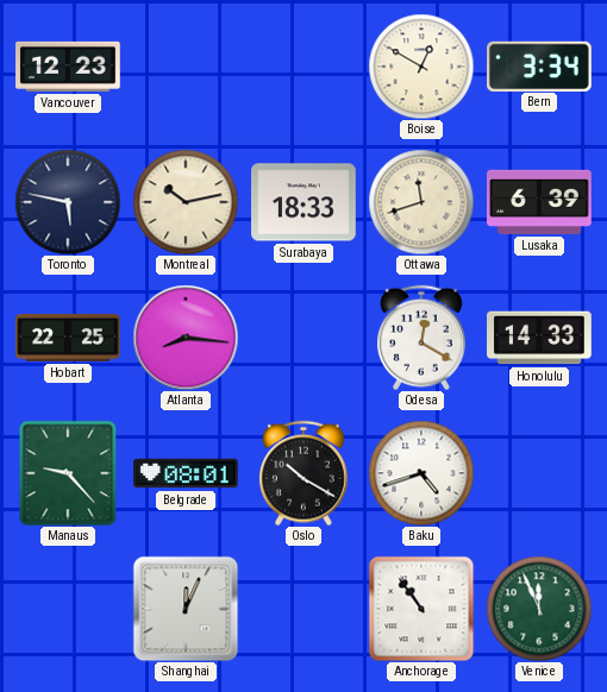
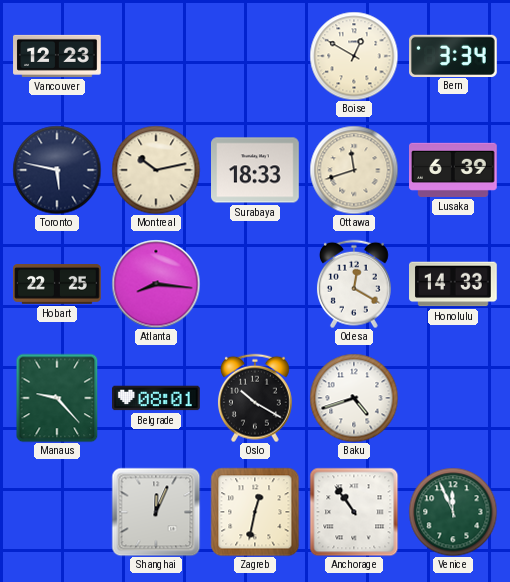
Zagreb: none -> 12:32
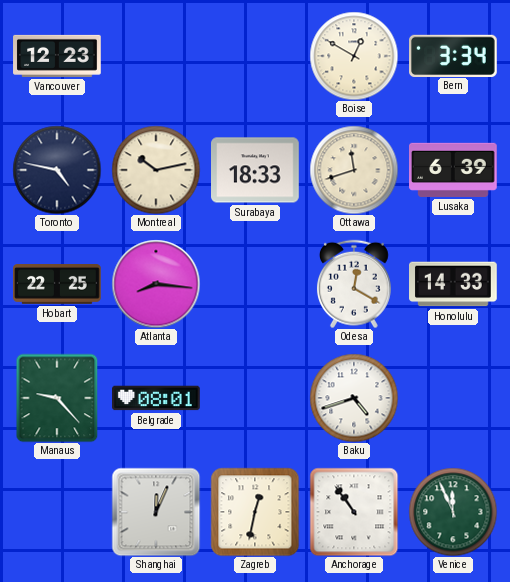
Toronto: 5:47 -> 4:47
Oslo: 10:20 -> none
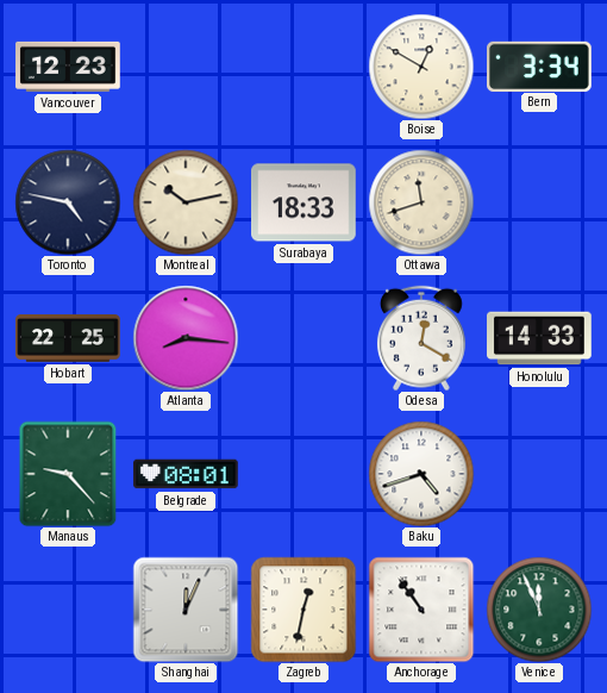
Lusaka: 6:39 -> none
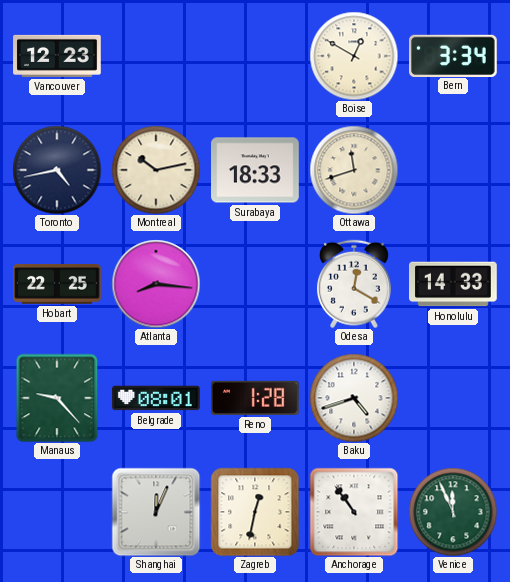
Toronto: 4:47 -> 4:43
Reno: none -> 1:28
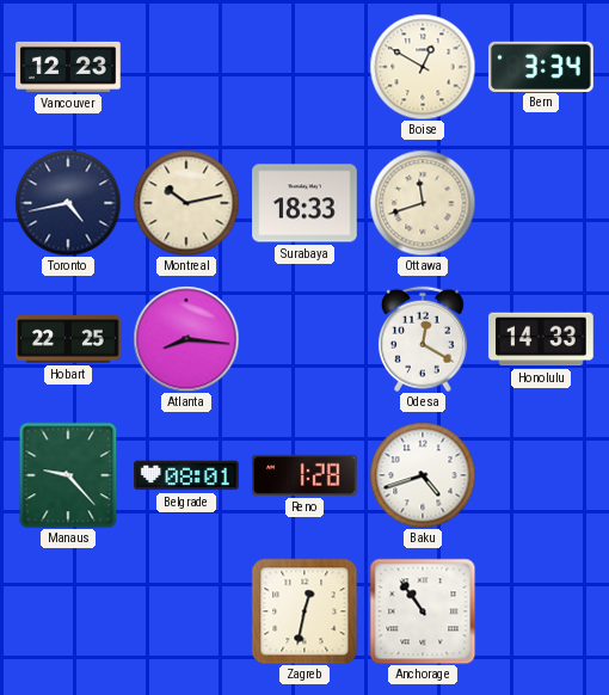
Shanghai: 12:04 -> none
Venice: 11:56 -> none
